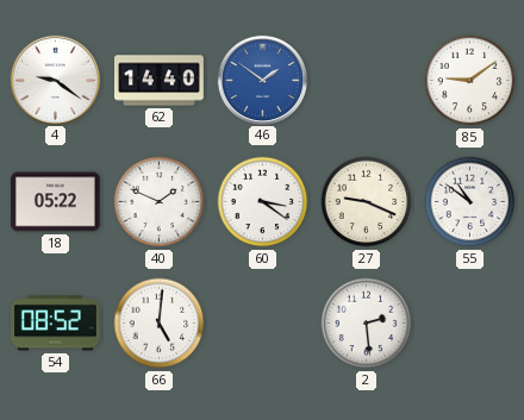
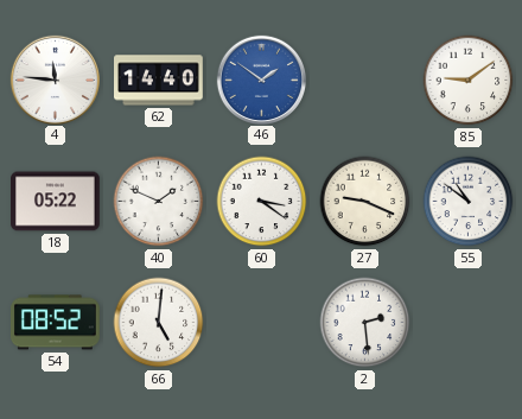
4: 9:21 -> 11:46
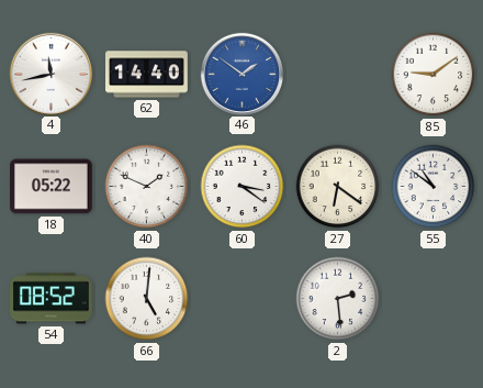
4: 11:46 -> 11:43
27: 9:19 -> 6:21
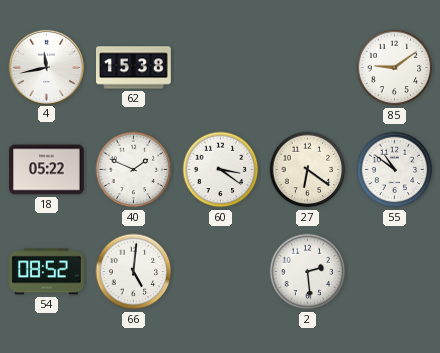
62: 14:40 -> 15:38
46: 1:51 -> none
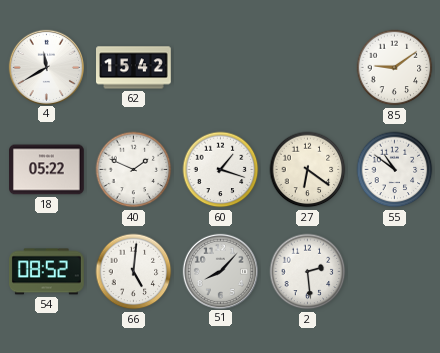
4: 11:43 -> 11:40
62: 15:38 -> 15:42
60: 3:21 -> 1:18
51: none -> 8:07
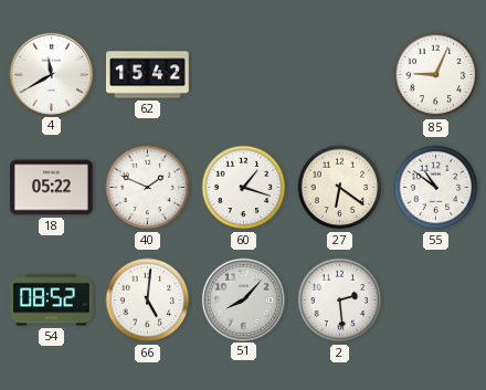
85: 9:09 -> 9:04
